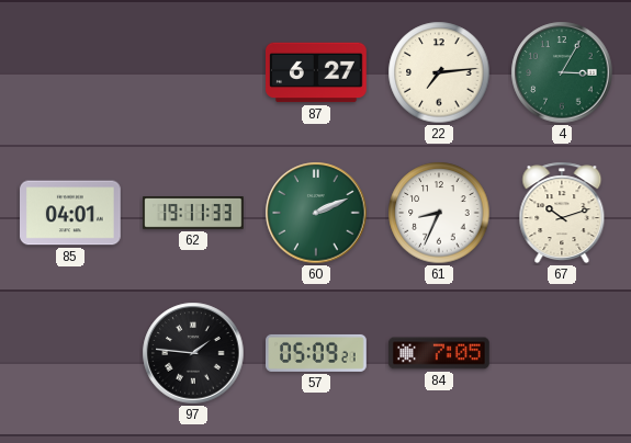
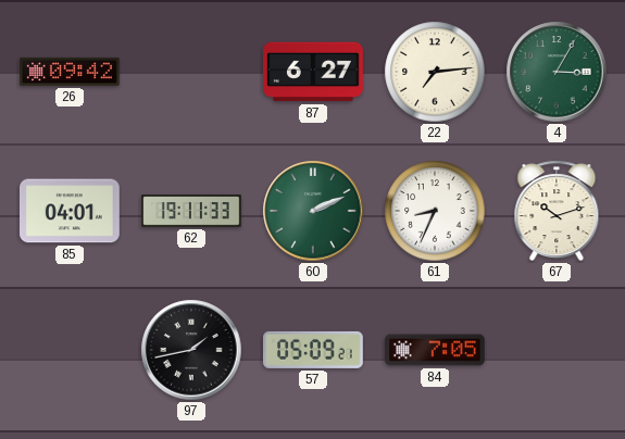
26: none -> 09:42
97: 1:46 -> 1:43
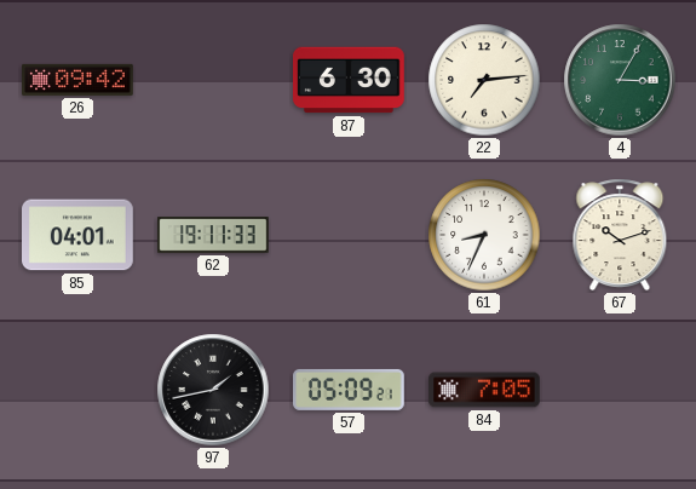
87: 6:27 -> 6:30
60: 2:11 -> none
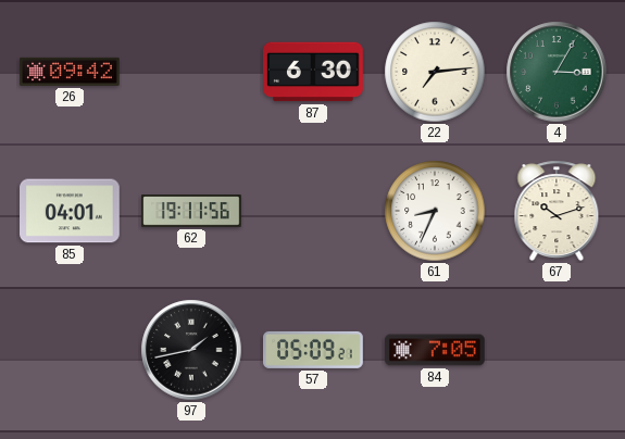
62: 19:11:33 -> 19:11:56
